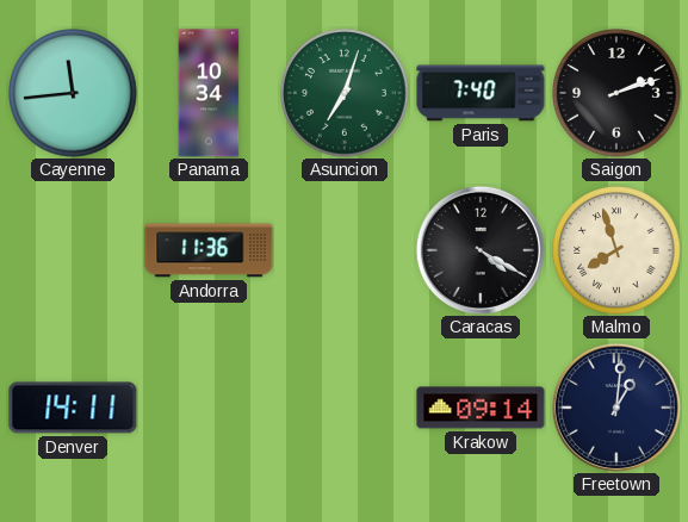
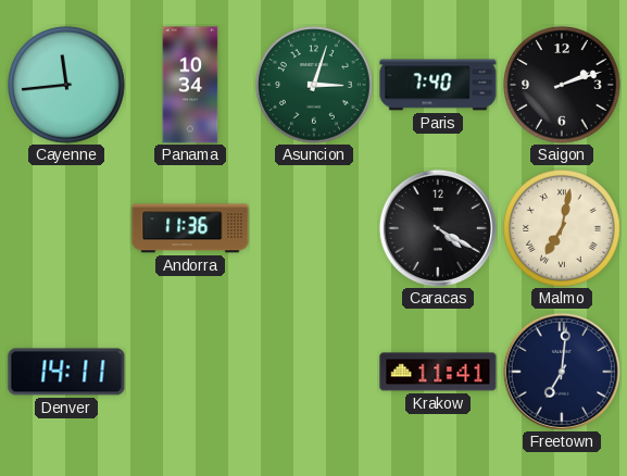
Asuncion: 7:03 -> 3:03
Malmo: 7:57 -> 7:02
Krakow: 09:14 -> 11:41
Freetown: 1:01 -> 7:01
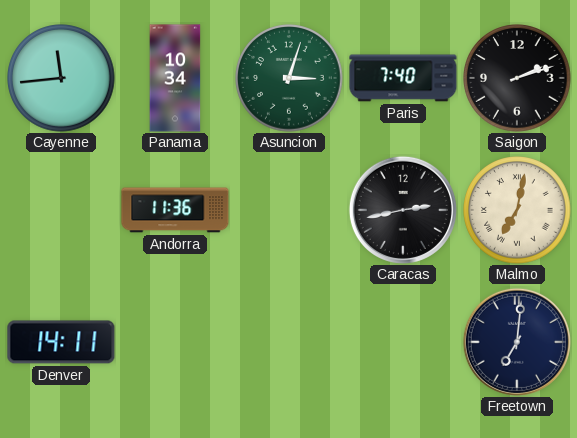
Caracas: 4:20 -> 2:43
Krakow: 11:41 -> none
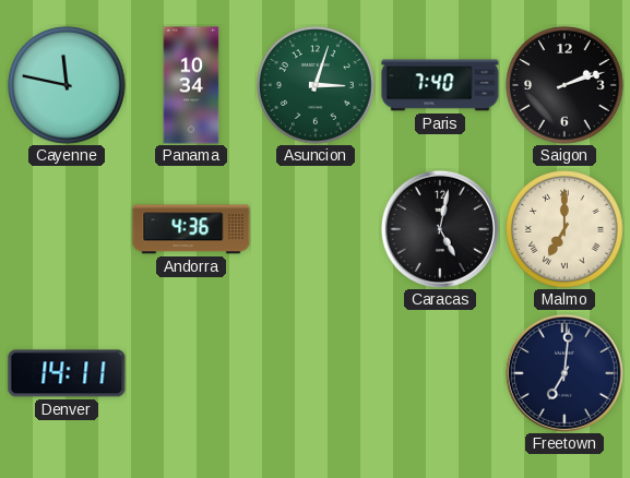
Cayenne: 11:44 -> 11:47
Andorra: 11:36 -> 4:36
Caracas: 2:43 -> 5:02
Malmo: 7:02 -> 7:00
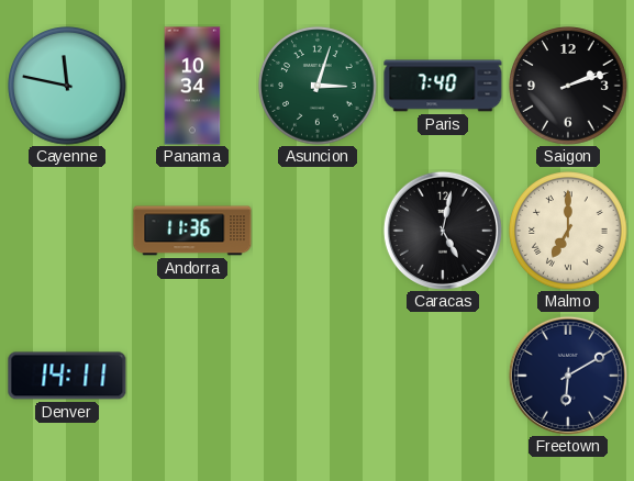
Andorra: 4:36 -> 11:36
Freetown: 7:01 -> 6:10
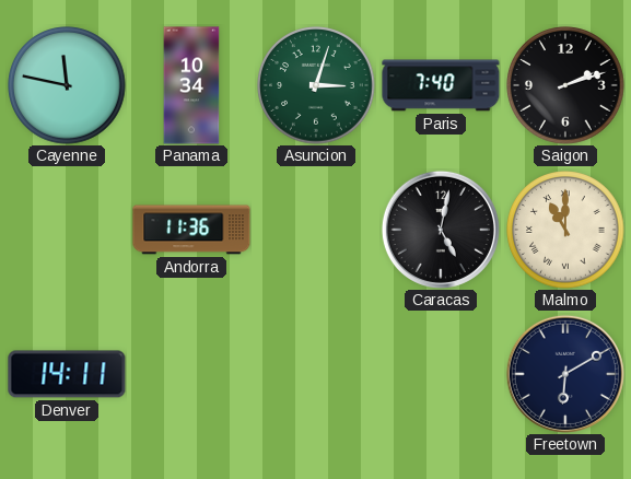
Malmo: 7:00 -> 11:00
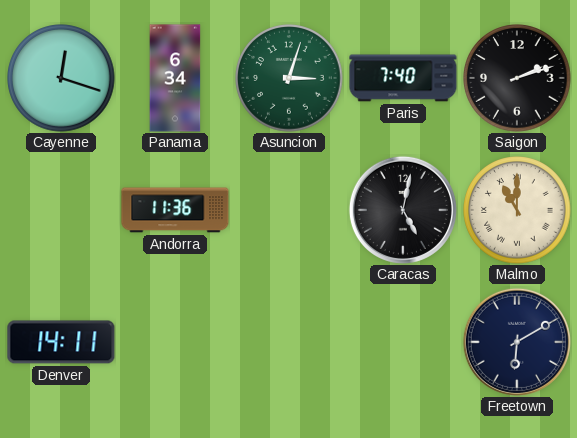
Cayenne: 11:47 -> 12:18
Panama: 10:34 -> 6:34
